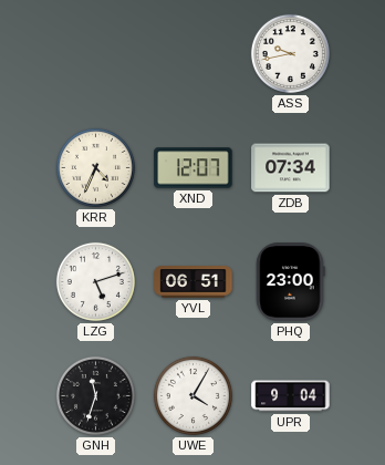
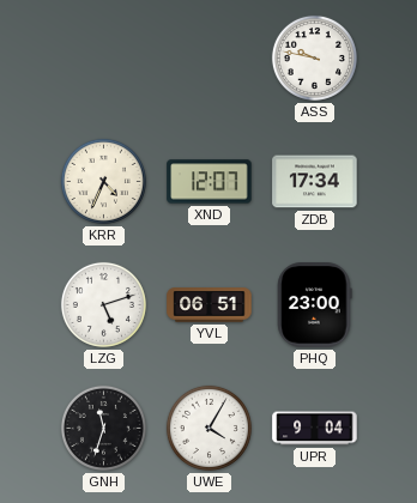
ASS: 9:43 -> 9:47
ZDB: 07:34 -> 17:34
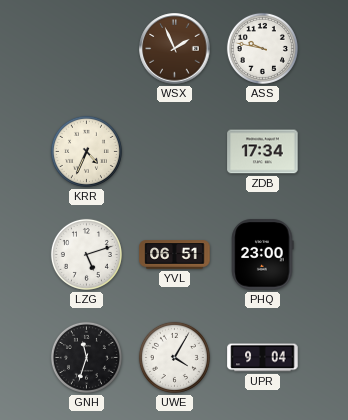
WSX: none -> 1:56
XND: 12:07 -> none
